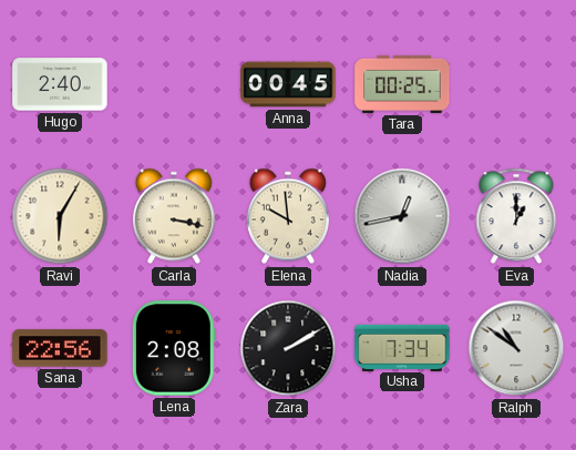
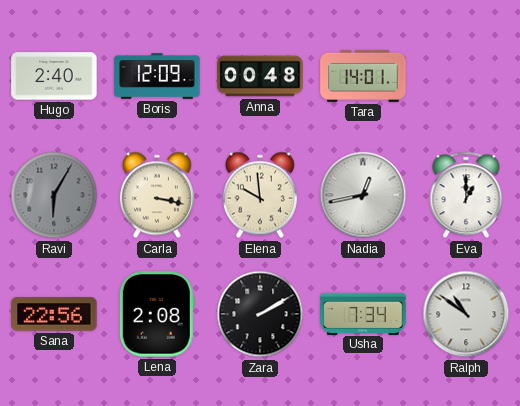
Boris: none -> 12:09
Anna: 00:45 -> 00:48
Tara: 00:25 -> 14:01
Ravi dial: cream -> grey
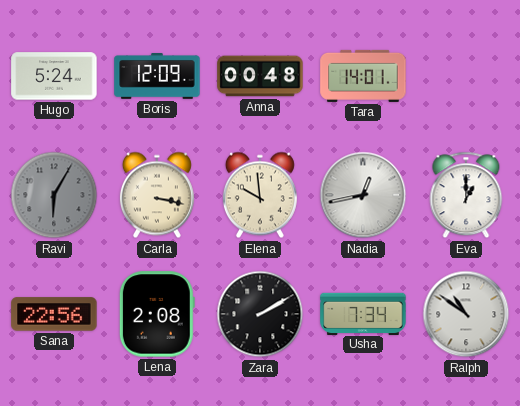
Hugo: 2:40 -> 5:24
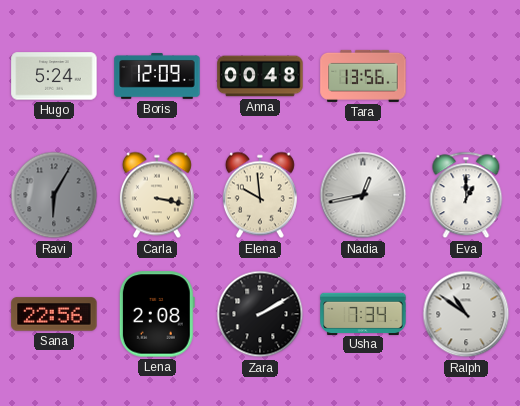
Tara: 14:01 -> 13:56
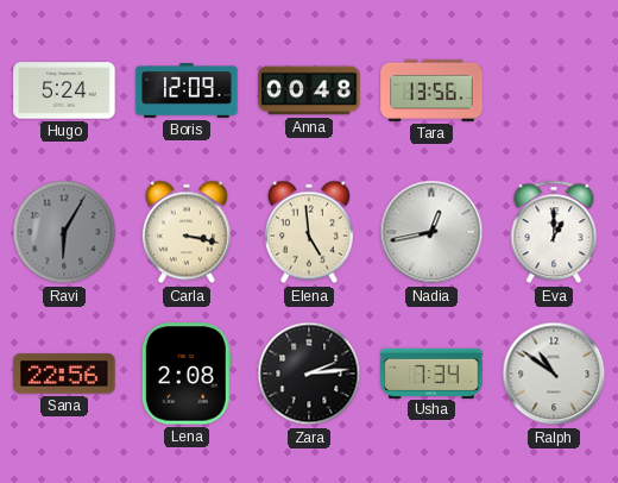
Elena: 9:59 -> 4:59
Zara: 2:10 -> 2:14
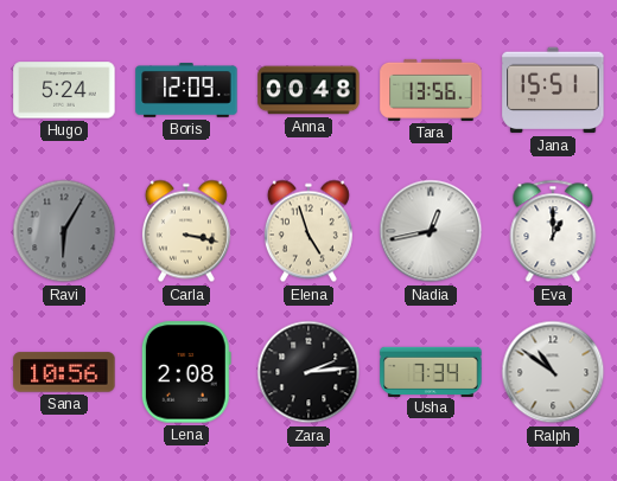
Jana: none -> 15:51
Elena: 4:59 -> 4:57
Sana: 22:56 -> 10:56
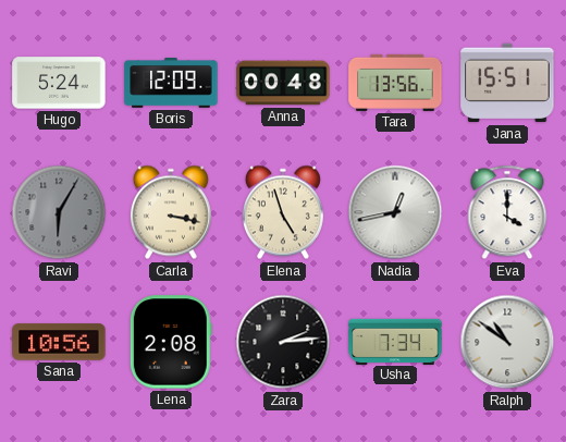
Eva: 1:00 -> 4:00
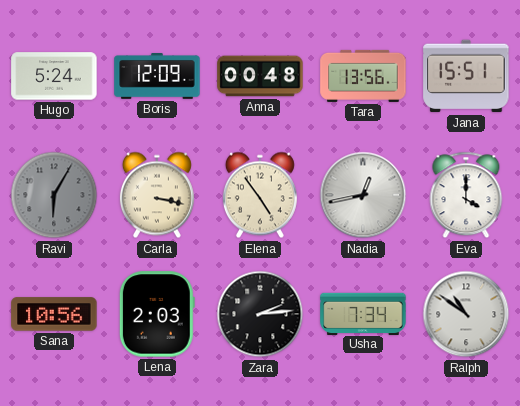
Elena: 4:57 -> 4:54
Lena: 2:08 -> 2:03
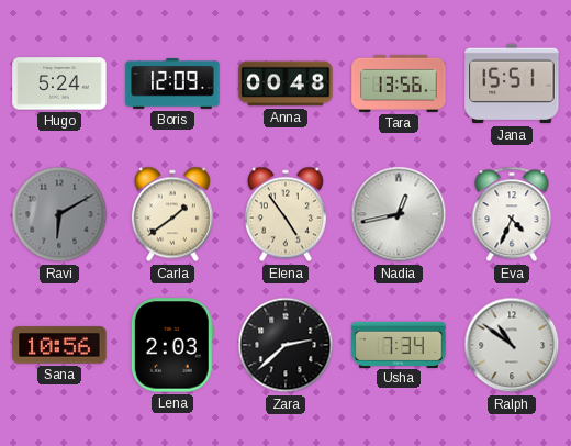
Ravi: 6:05 -> 6:10
Carla: 3:17 -> 1:39
Eva: 4:00 -> 4:34
Zara: 2:14 -> 2:38
